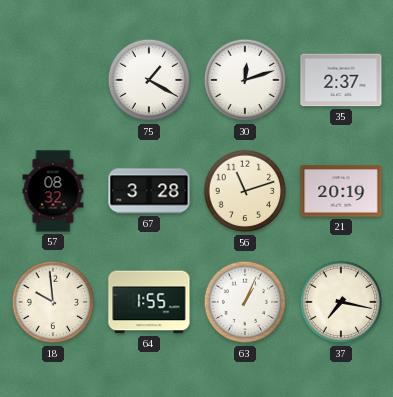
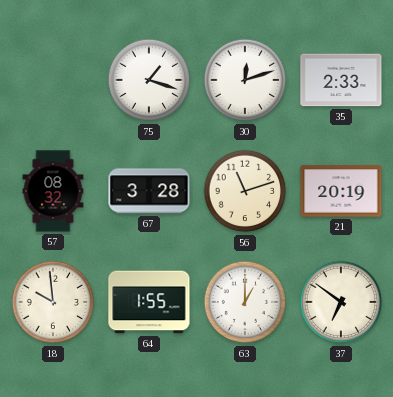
75: 1:20 -> 1:18
35: 2:37 -> 2:33
63: 1:04 -> 1:00
37: 7:17 -> 6:51
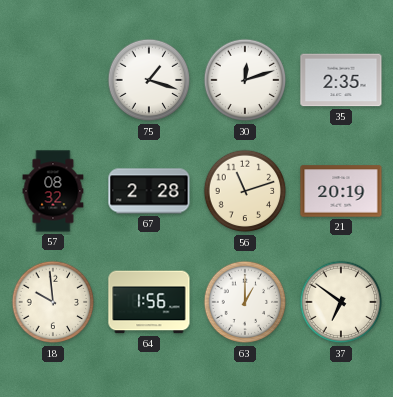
35: 2:33 -> 2:35
67: 3:28 -> 2:28
64: 1:55 -> 1:56
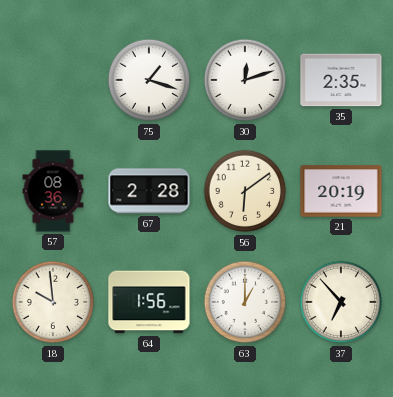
57: 08:32 -> 08:36
56: 11:12 -> 6:09
37: 6:51 -> 6:53
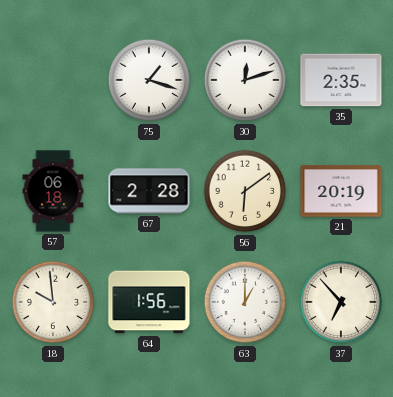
57: 08:36 -> 06:18
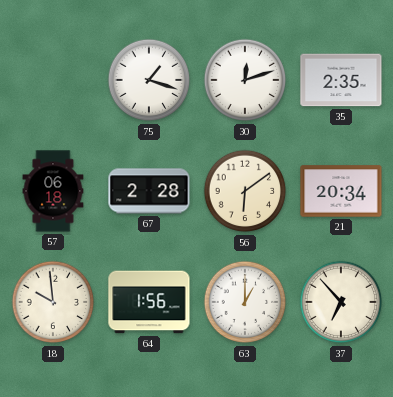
21: 20:19 -> 20:34
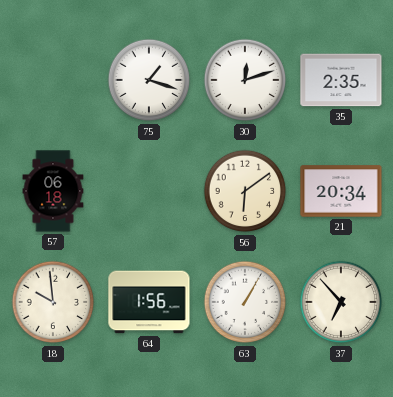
67: 2:28 -> none
63: 1:00 -> 1:05
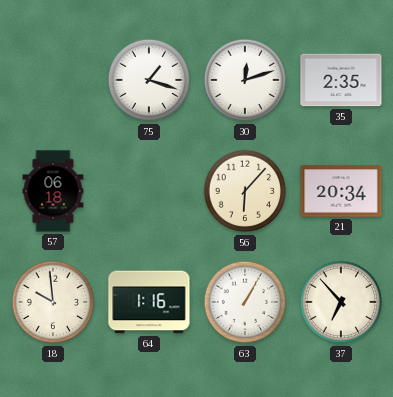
56: 6:09 -> 6:07
64: 1:56 -> 1:16
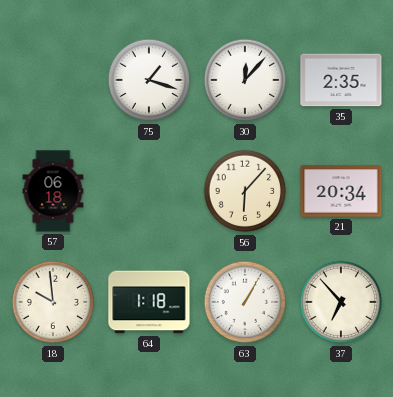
30: 12:12 -> 12:07
64: 1:16 -> 1:18
